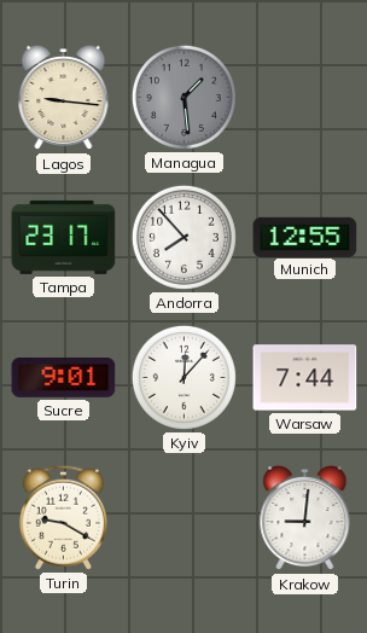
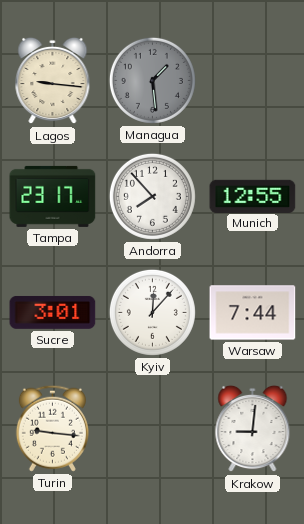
Sucre: 9:01 -> 3:01
Turin: 9:20 -> 9:16
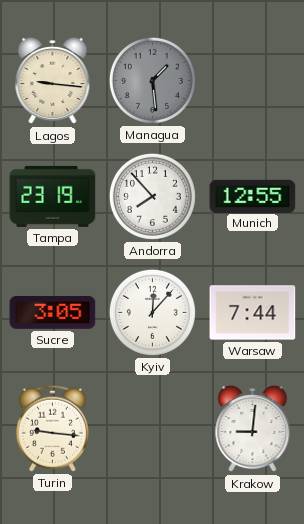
Tampa: 23:17 -> 23:19
Sucre: 3:01 -> 3:05
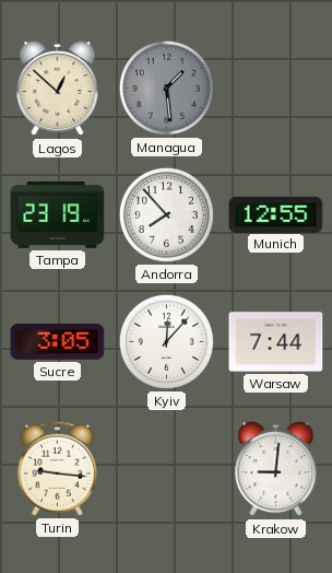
Lagos: 9:16 -> 12:52
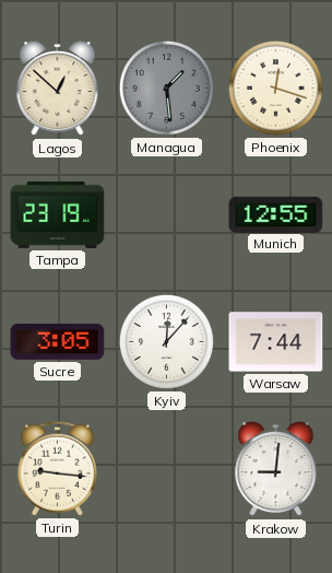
Phoenix: none -> 12:18
Andorra: 7:53 -> none
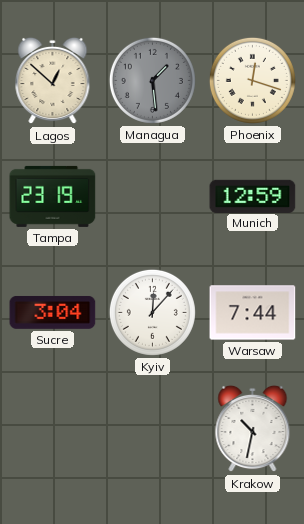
Munich: 12:55 -> 12:59
Sucre: 3:05 -> 3:04
Turin: 9:16 -> none
Krakow: 9:01 -> 10:32
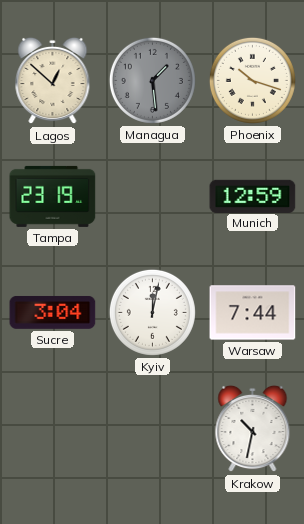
Phoenix: 12:18 -> 10:18
Kyiv: 12:07 -> 12:02
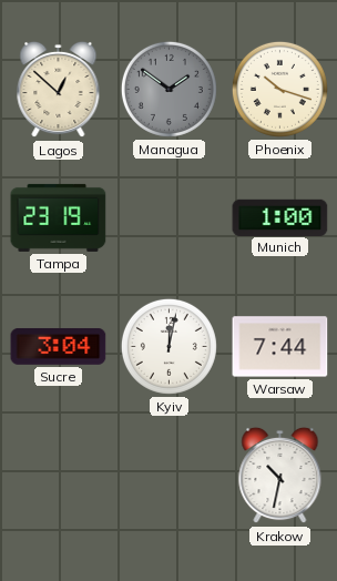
Managua: 1:29 -> 1:51
Munich: 12:59 -> 1:00
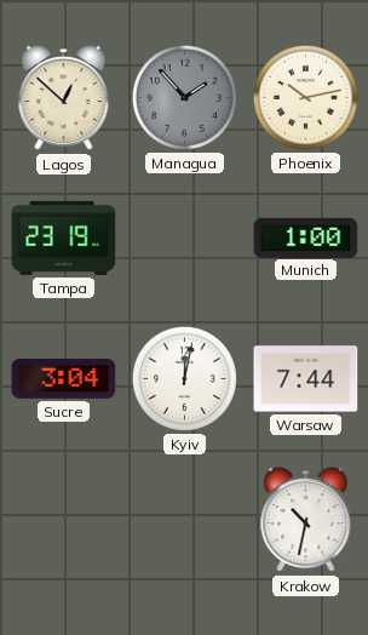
Managua: 1:51 -> 1:53
Phoenix: 10:18 -> 10:13
